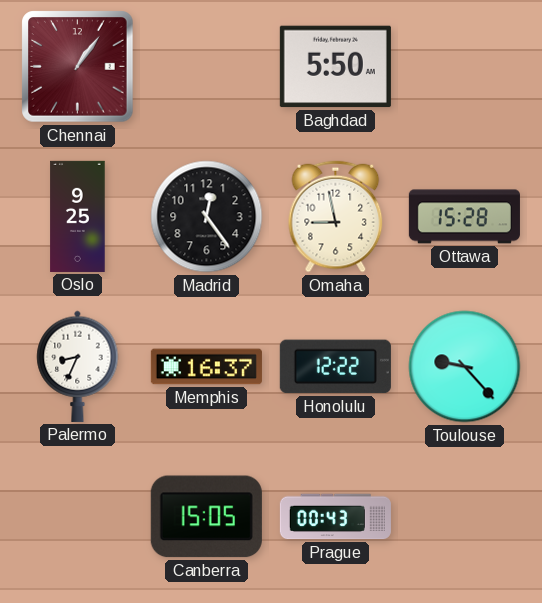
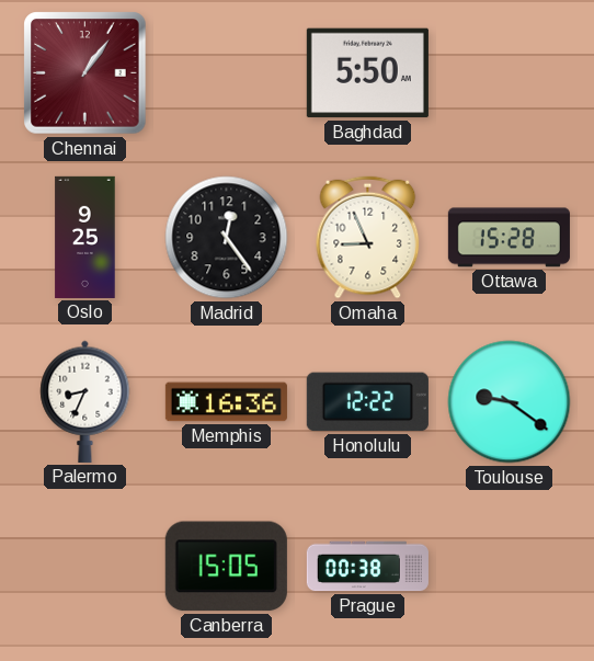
Omaha: 8:58 -> 8:56
Memphis: 16:37 -> 16:36
Toulouse: 9:23 -> 9:21
Prague: 00:43 -> 00:38
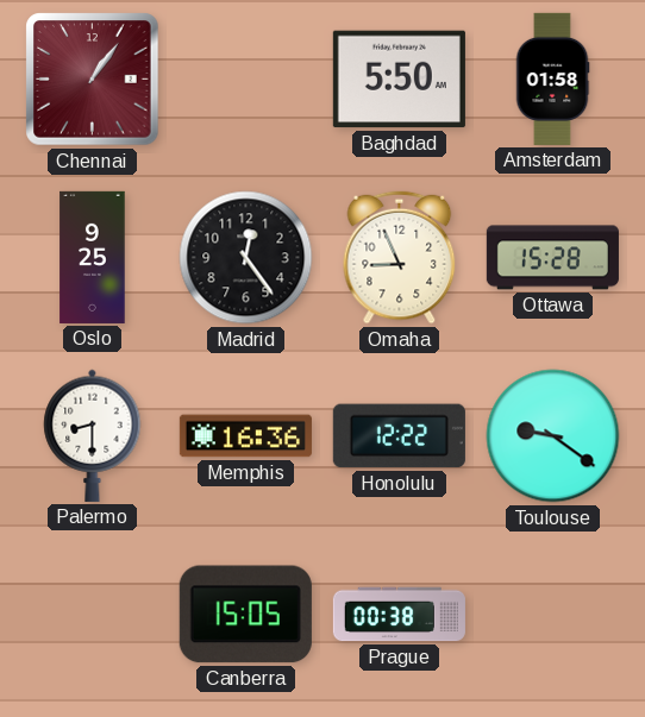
Amsterdam: none -> 01:58
Palermo: 8:34 -> 8:30
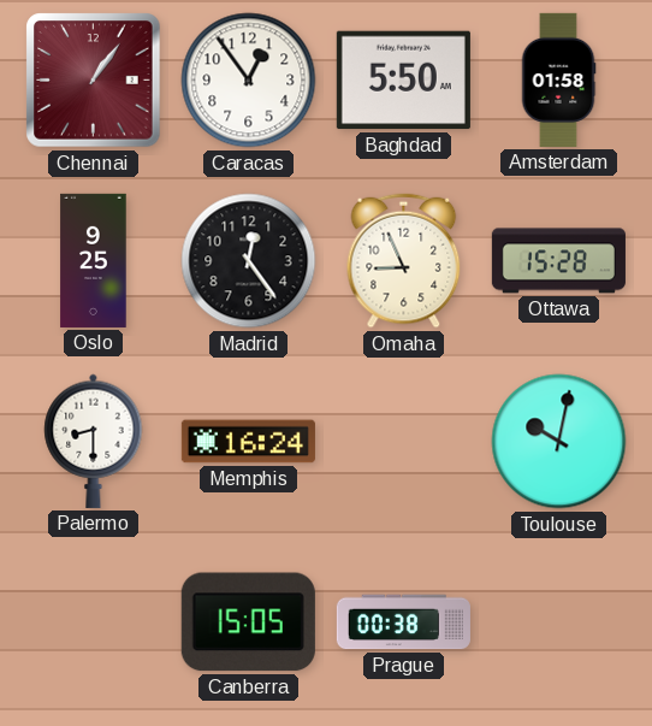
Caracas: none -> 12:54
Memphis: 16:36 -> 16:24
Honolulu: 12:22 -> none
Toulouse: 9:21 -> 10:02
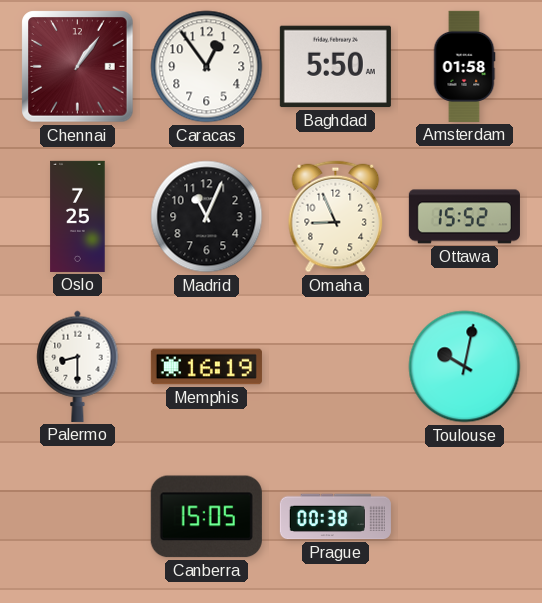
Oslo: 9:25 -> 7:25
Madrid: 12:24 -> 11:04
Ottawa: 15:28 -> 15:52
Memphis: 16:24 -> 16:19
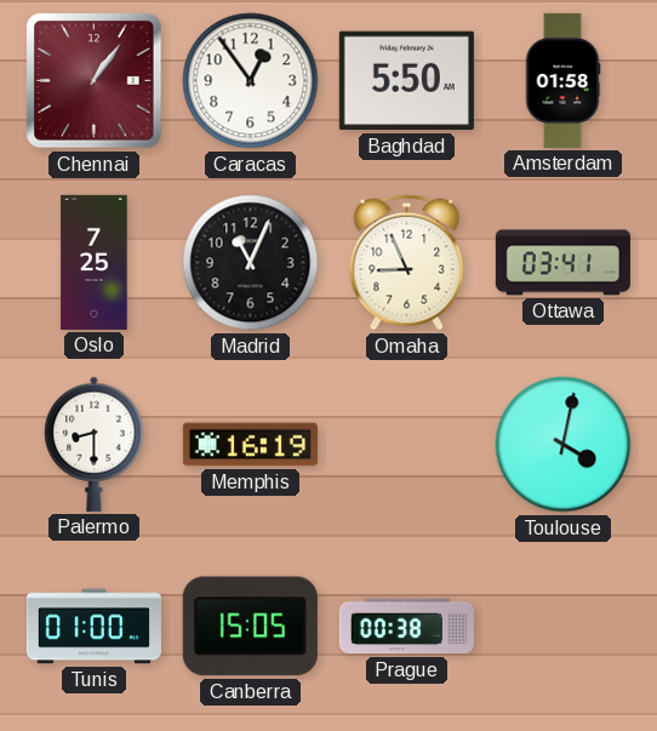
Ottawa: 15:52 -> 03:41
Toulouse: 10:02 -> 4:02
Tunis: none -> 01:00
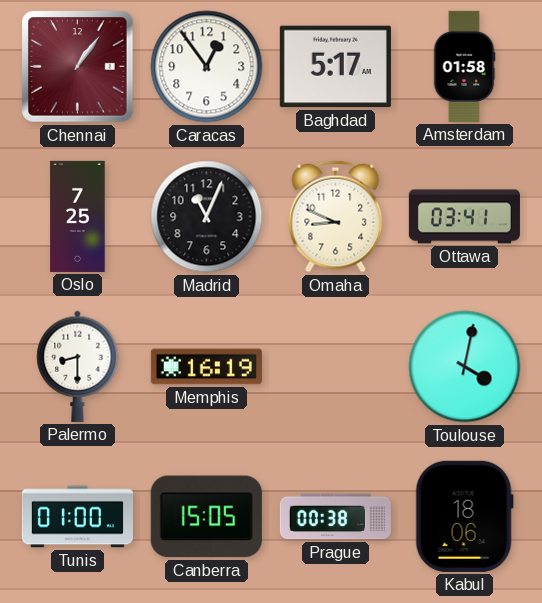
Baghdad: 5:50 -> 5:17
Omaha: 8:56 -> 8:49
Kabul: none -> 18:06
